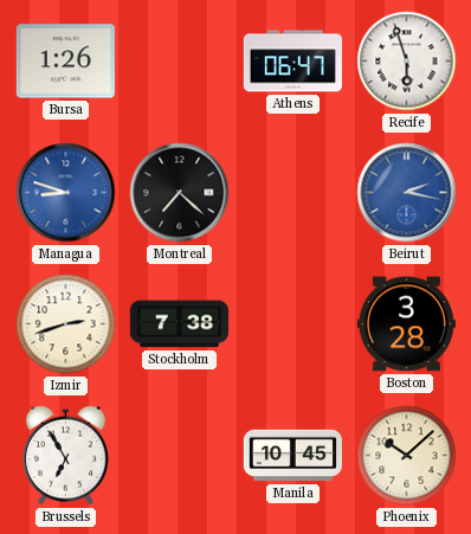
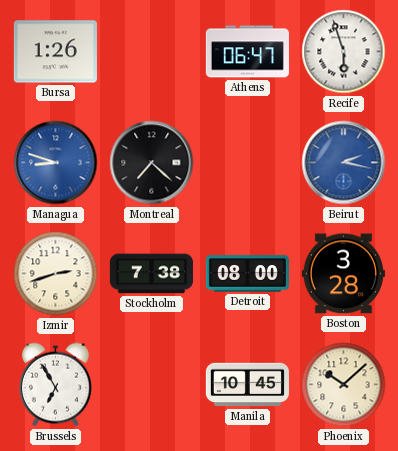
Detroit: none -> 08:00
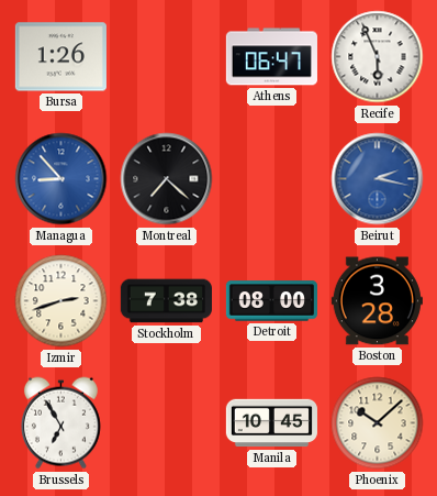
Recife: 5:57 -> 5:56
Managua: 8:48 -> 8:53
